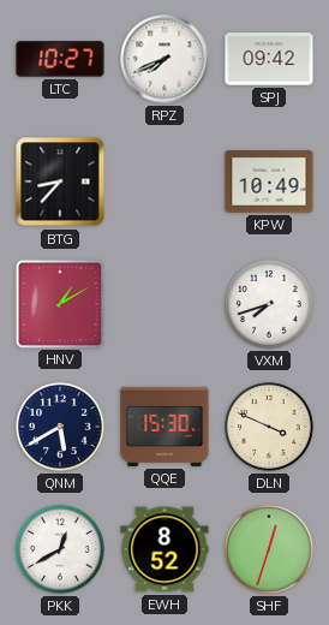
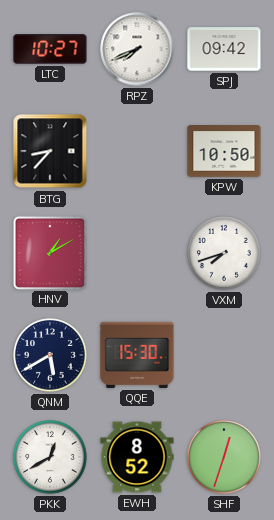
KPW: 10:49 -> 10:50
DLN: 3:49 -> none
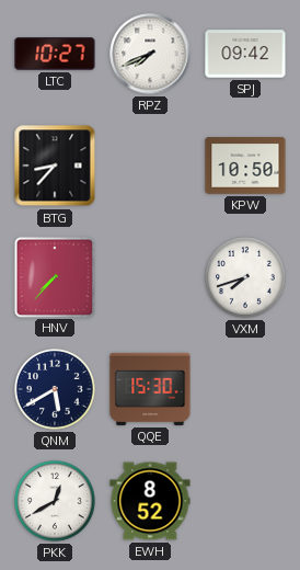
HNV: 1:10 -> 7:37
SHF: 12:33 -> none
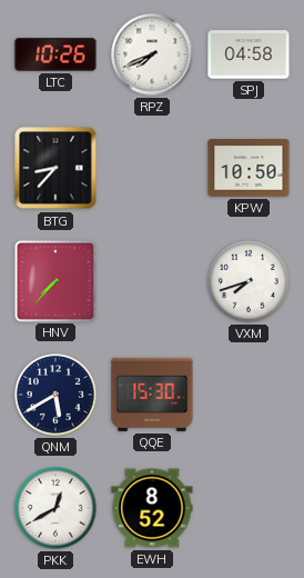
LTC: 10:27 -> 10:26
SPJ: 09:42 -> 04:58
